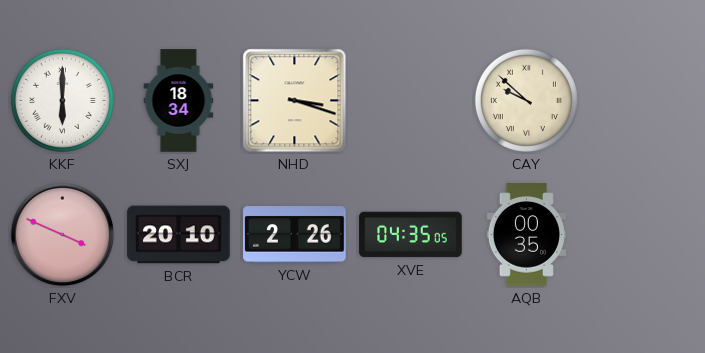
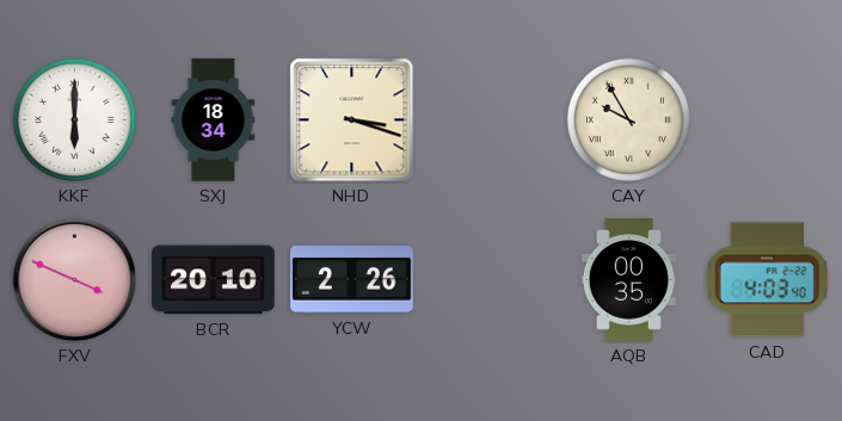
CAY: 9:52 -> 9:55
XVE: 04:35 -> none
CAD: none -> 4:03
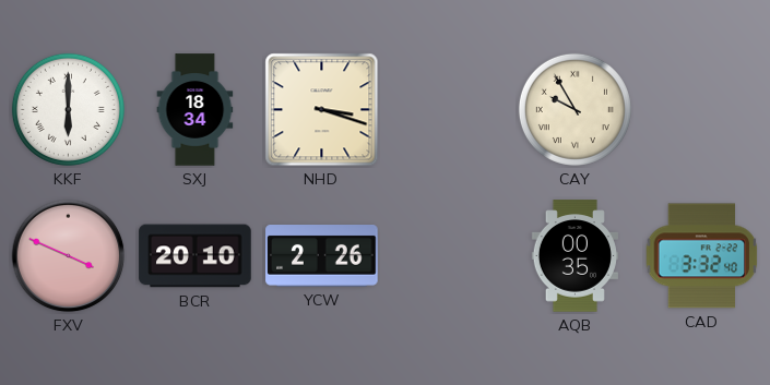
CAD: 4:03 -> 3:32
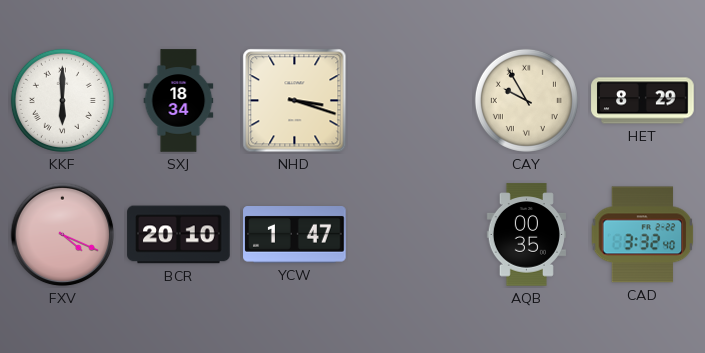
HET: none -> 8:29
FXV: 3:49 -> 4:19
YCW: 2:26 -> 1:47
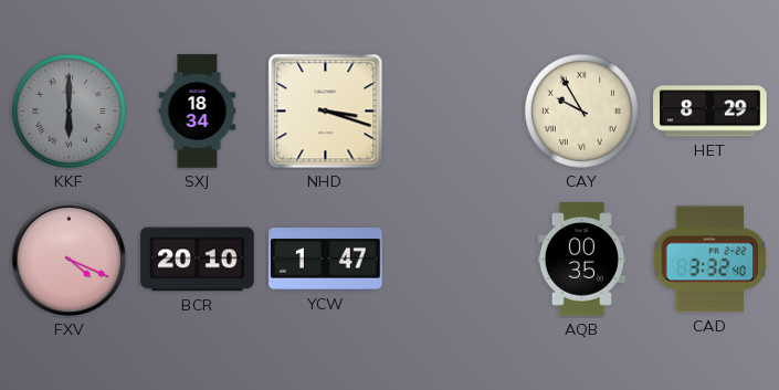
KKF dial: white -> grey
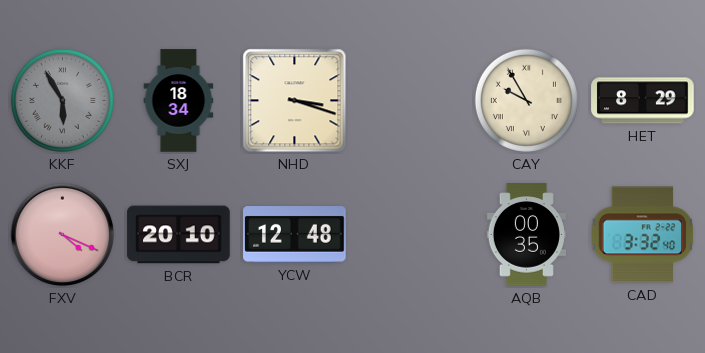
KKF: 6:00 -> 5:55
YCW: 1:47 -> 12:48
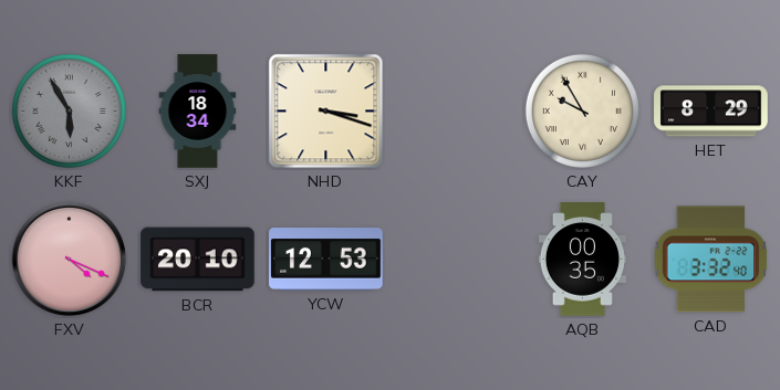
YCW: 12:48 -> 12:53
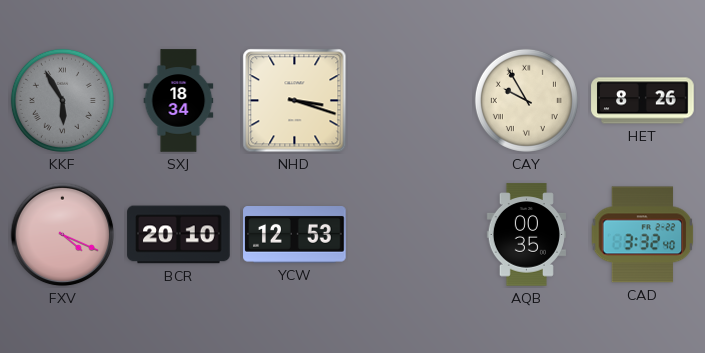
HET: 8:29 -> 8:26
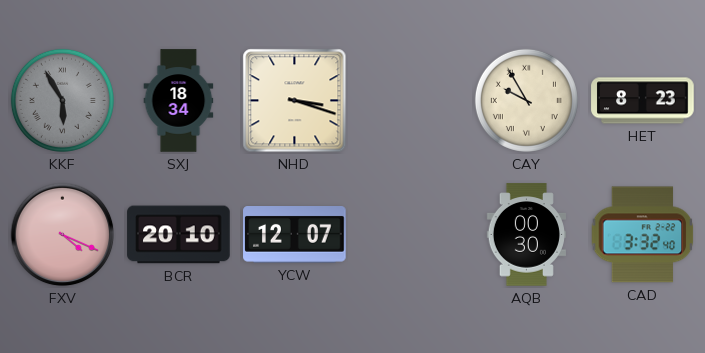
HET: 8:26 -> 8:23
YCW: 12:53 -> 12:07
AQB: 00:35 -> 00:30
